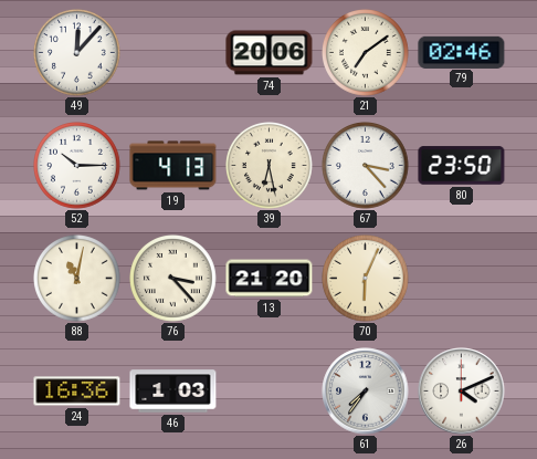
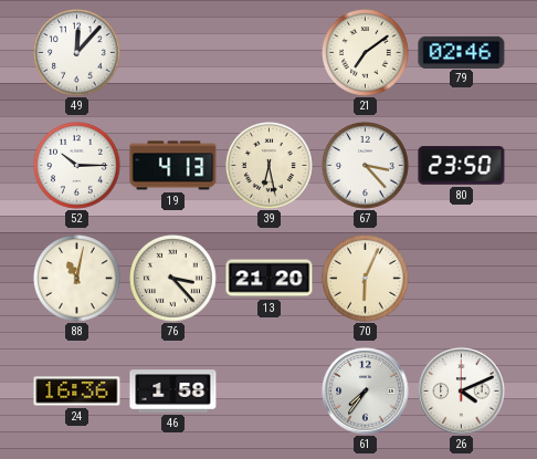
74: 20:06 -> none
46: 1:03 -> 1:58
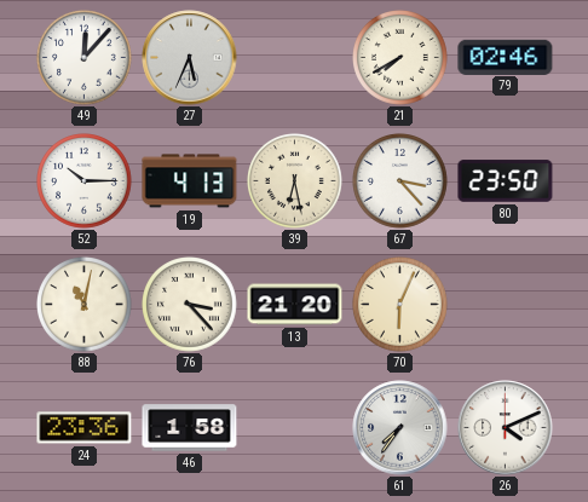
27: none -> 5:34
21: 7:09 -> 7:40
24: 16:36 -> 23:36
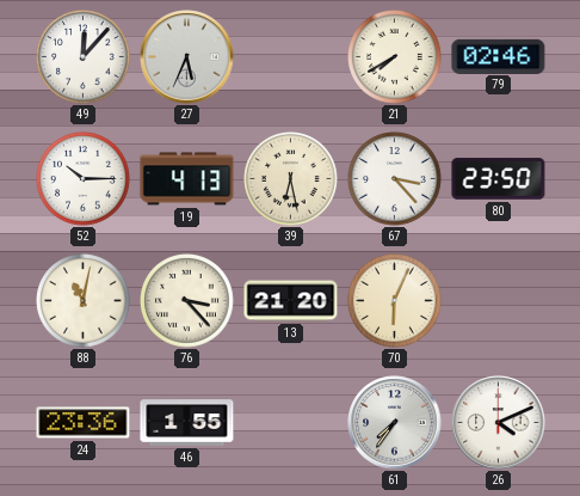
46: 1:58 -> 1:55
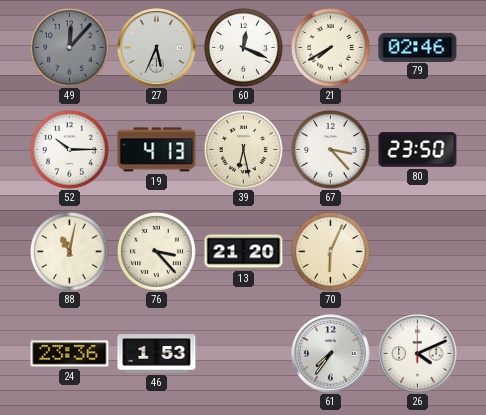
49 dial: white -> grey
60: none -> 12:19
46: 1:55 -> 1:53
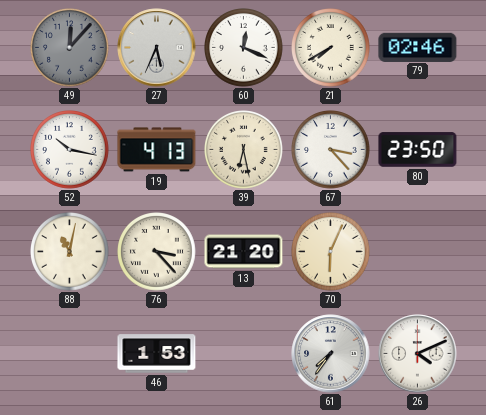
52: 10:15 -> 10:17
24: 23:36 -> none
